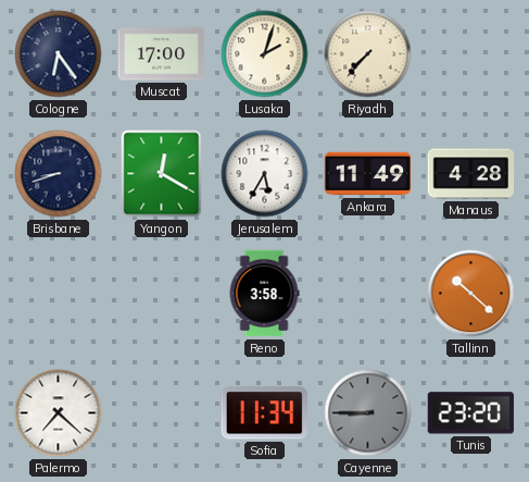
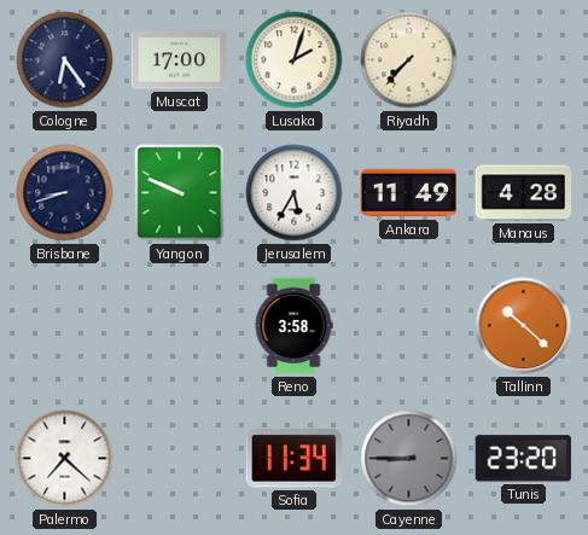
Yangon: 12:20 -> 9:49
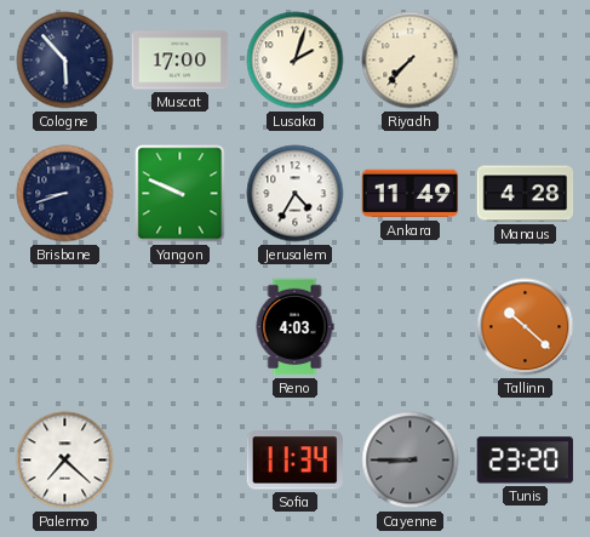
Cologne: 6:24 -> 5:53
Jerusalem: 5:35 -> 4:35
Reno: 3:58 -> 4:03
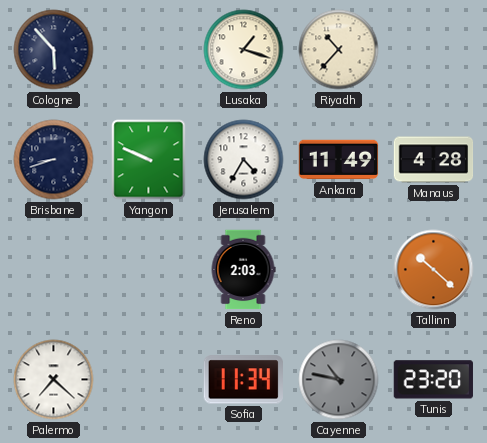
Muscat: 17:00 -> none
Lusaka: 2:03 -> 1:18
Riyadh: 7:37 -> 10:37
Reno: 4:03 -> 2:03
Cayenne: 8:45 -> 10:47
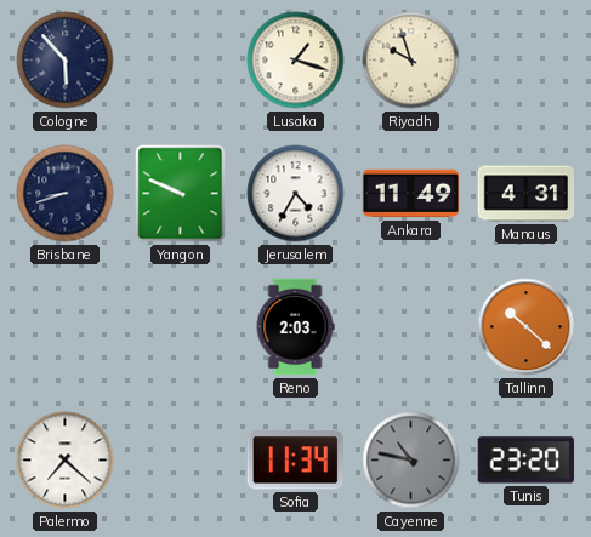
Riyadh: 10:37 -> 9:57
Manaus: 4:28 -> 4:31
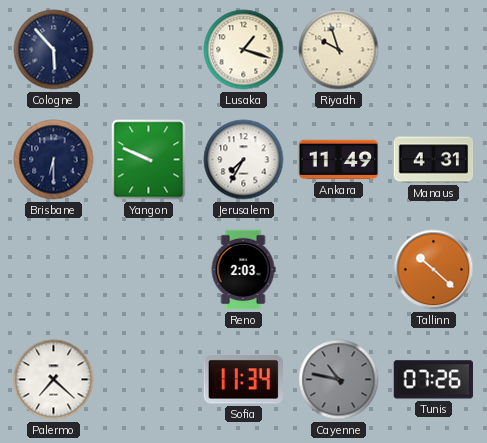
Brisbane: 8:42 -> 6:30
Jerusalem: 4:35 -> 7:35
Tunis: 23:20 -> 07:26
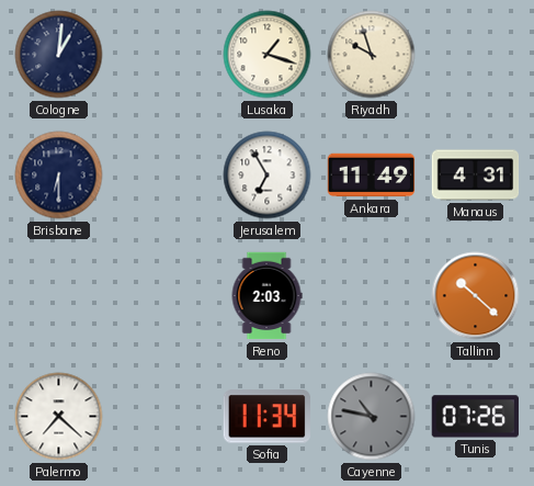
Cologne: 5:53 -> 1:01
Yangon: 9:49 -> none
Jerusalem: 7:35 -> 6:55
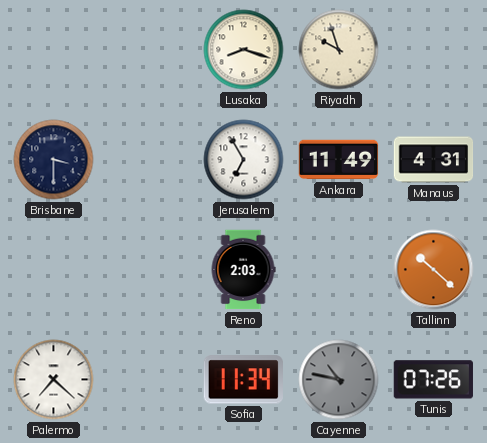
Cologne: 1:01 -> none
Lusaka: 1:18 -> 8:18
Brisbane: 6:30 -> 3:30
